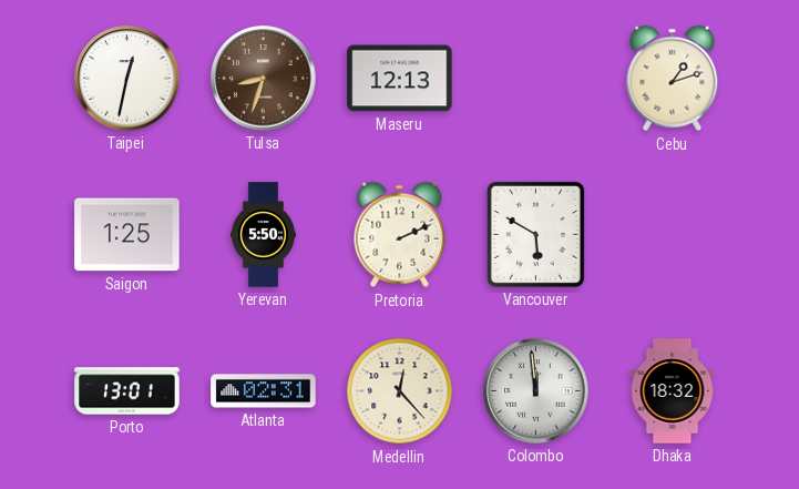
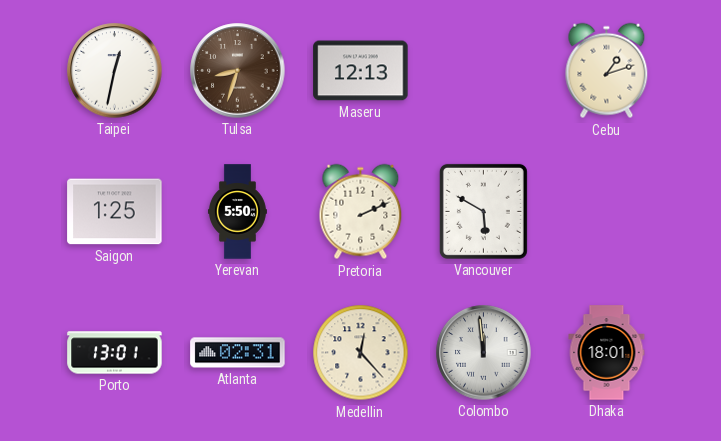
Dhaka: 18:32 -> 18:01
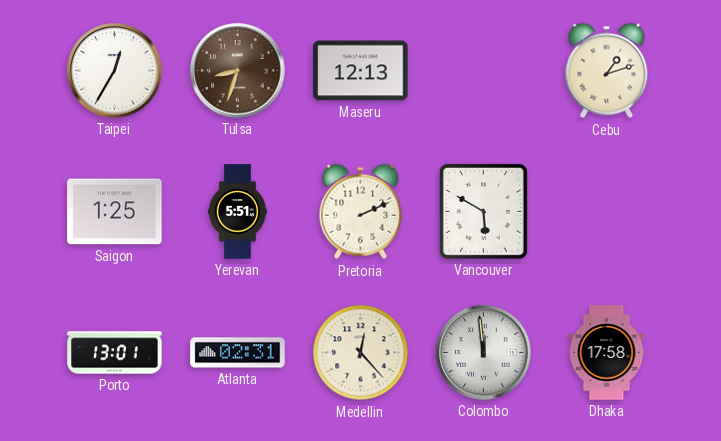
Taipei: 12:32 -> 12:35
Yerevan: 5:50 -> 5:51
Dhaka: 18:01 -> 17:58
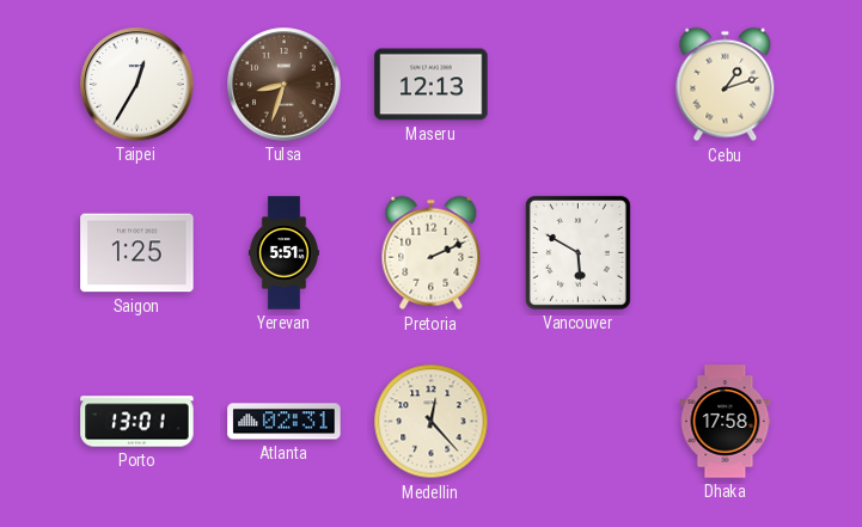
Colombo: 11:59 -> none
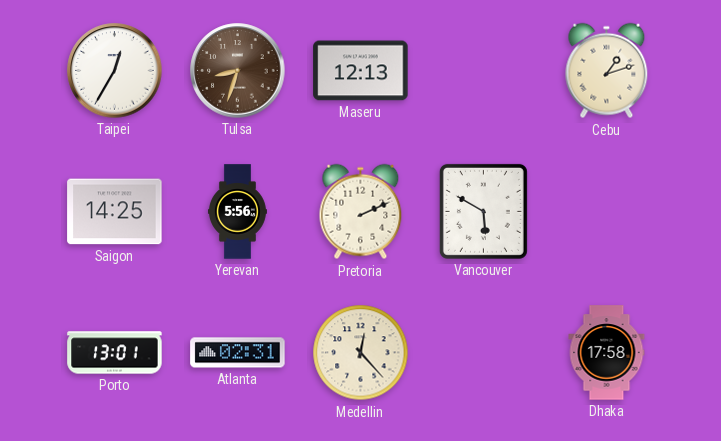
Saigon: 1:25 -> 14:25
Yerevan: 5:51 -> 5:56
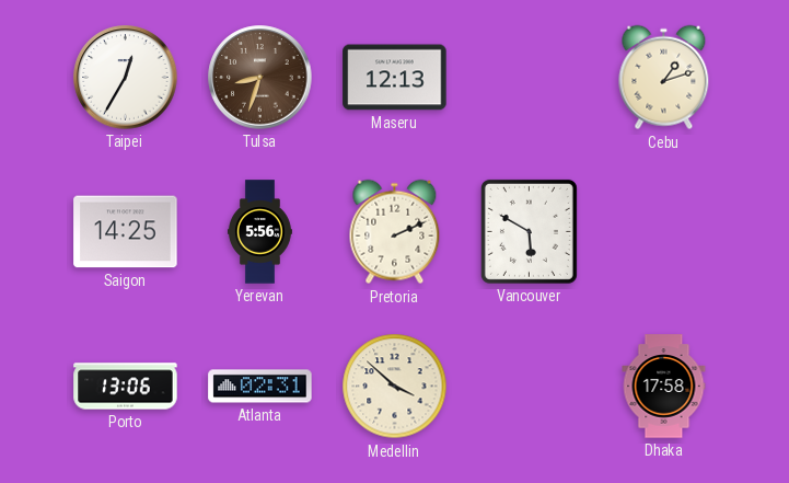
Porto: 13:01 -> 13:06
Medellin: 12:23 -> 3:52
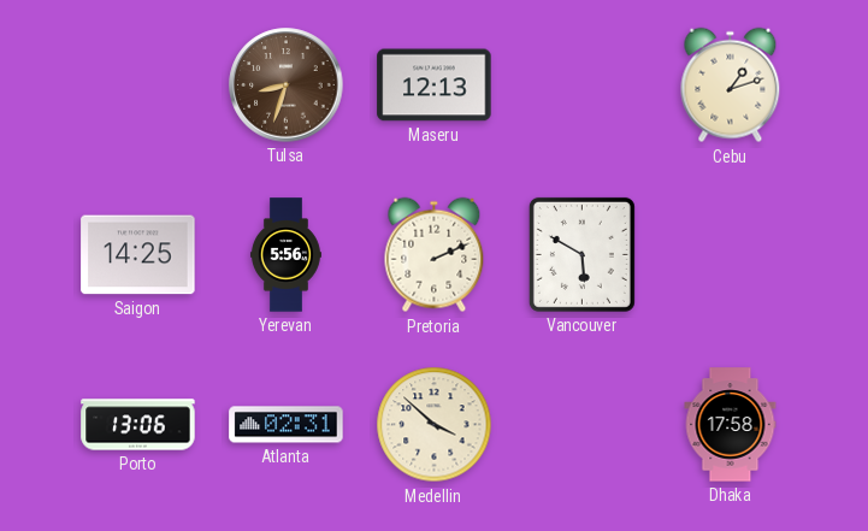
Taipei: 12:35 -> none
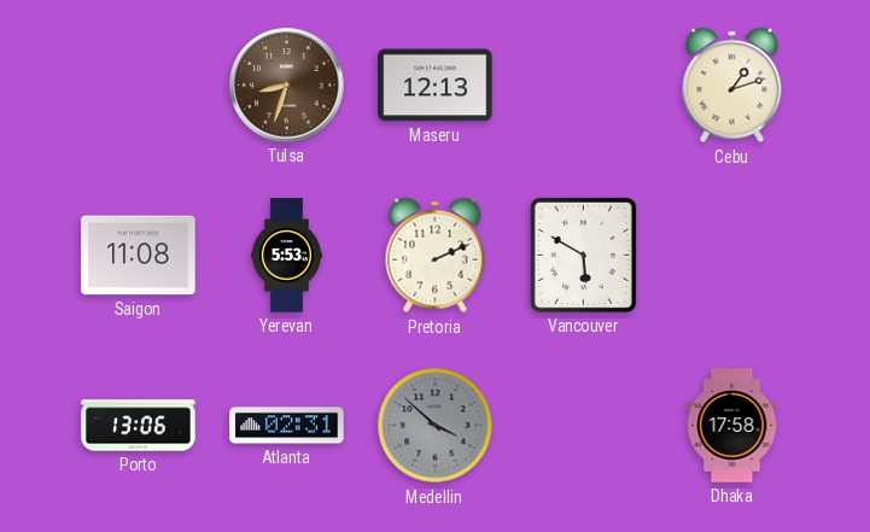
Saigon: 14:25 -> 11:08
Yerevan: 5:56 -> 5:53
Medellin dial: cream -> grey
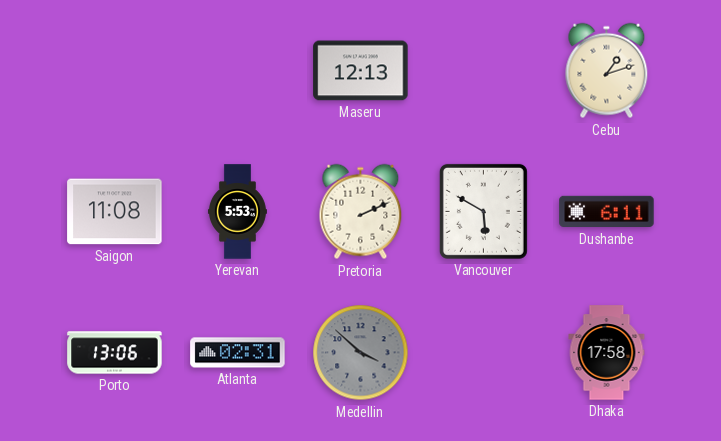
Tulsa: 8:33 -> none
Dushanbe: none -> 6:11
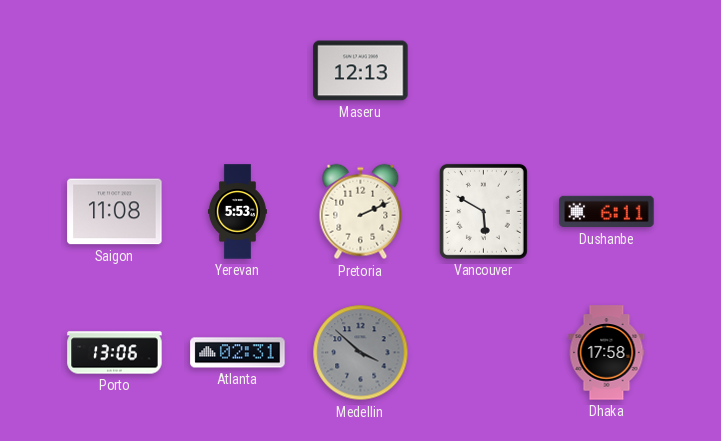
Cebu: 1:12 -> none
